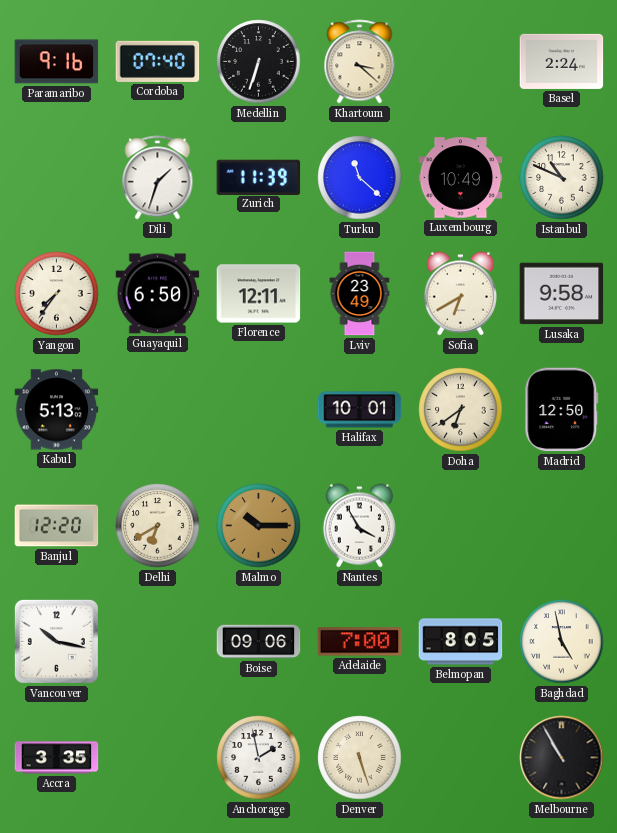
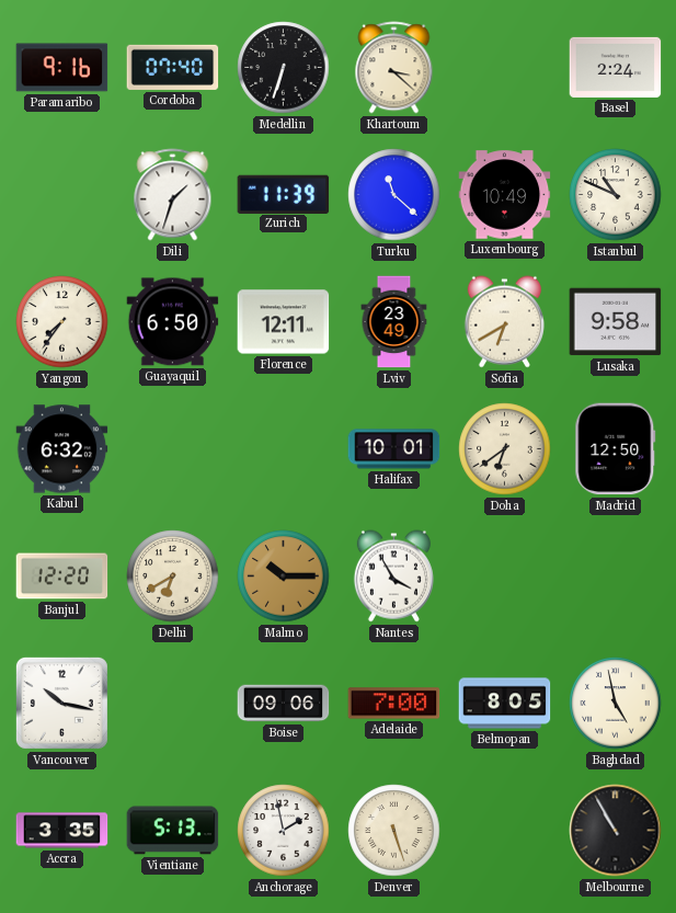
Kabul: 5:13 -> 6:32
Vientiane: none -> 5:13
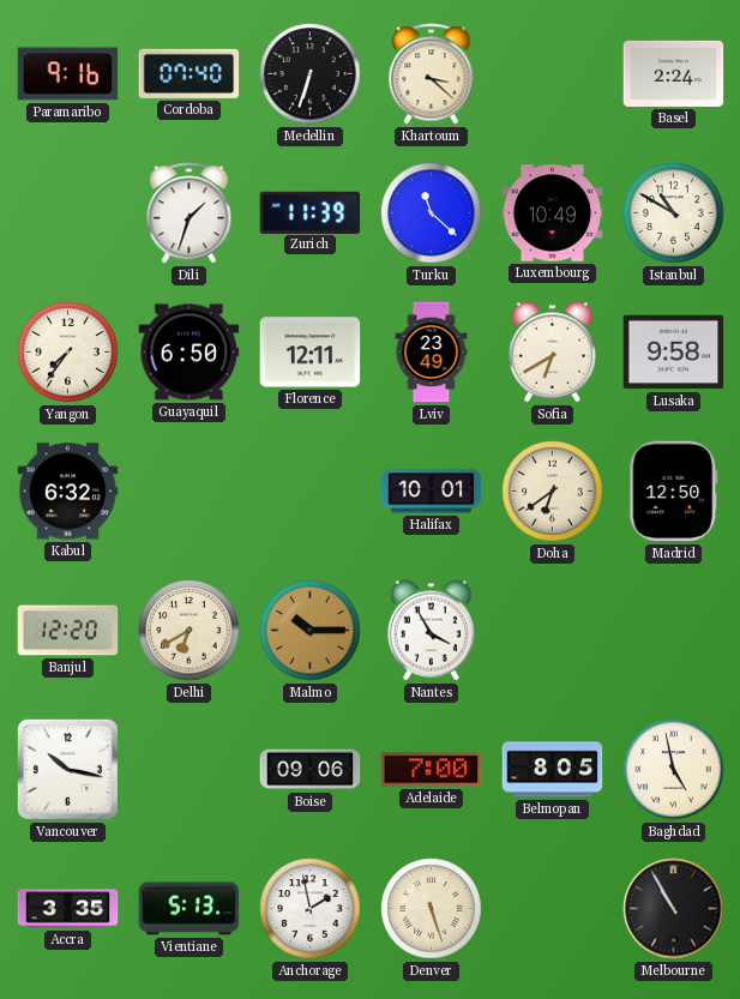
Istanbul: 10:49 -> 10:50
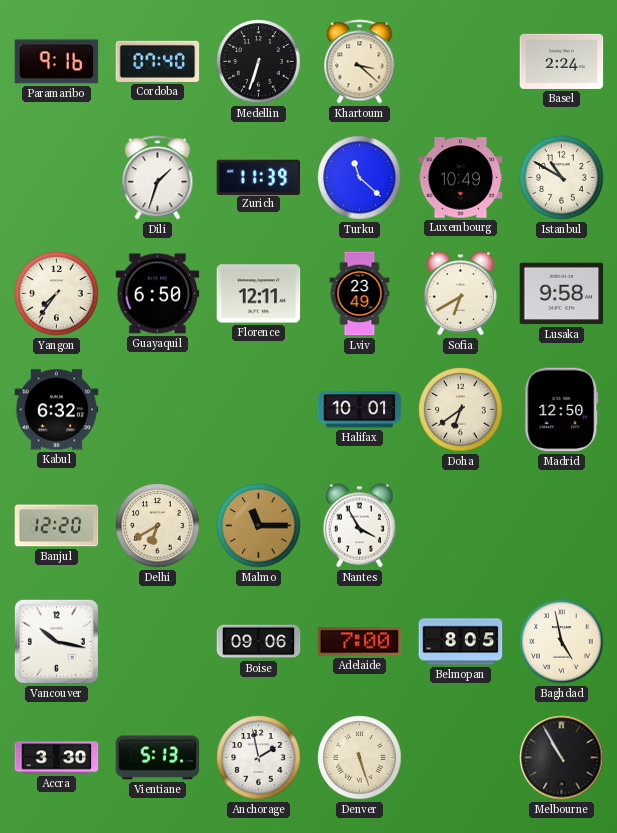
Malmo: 10:15 -> 11:15
Accra: 3:35 -> 3:30
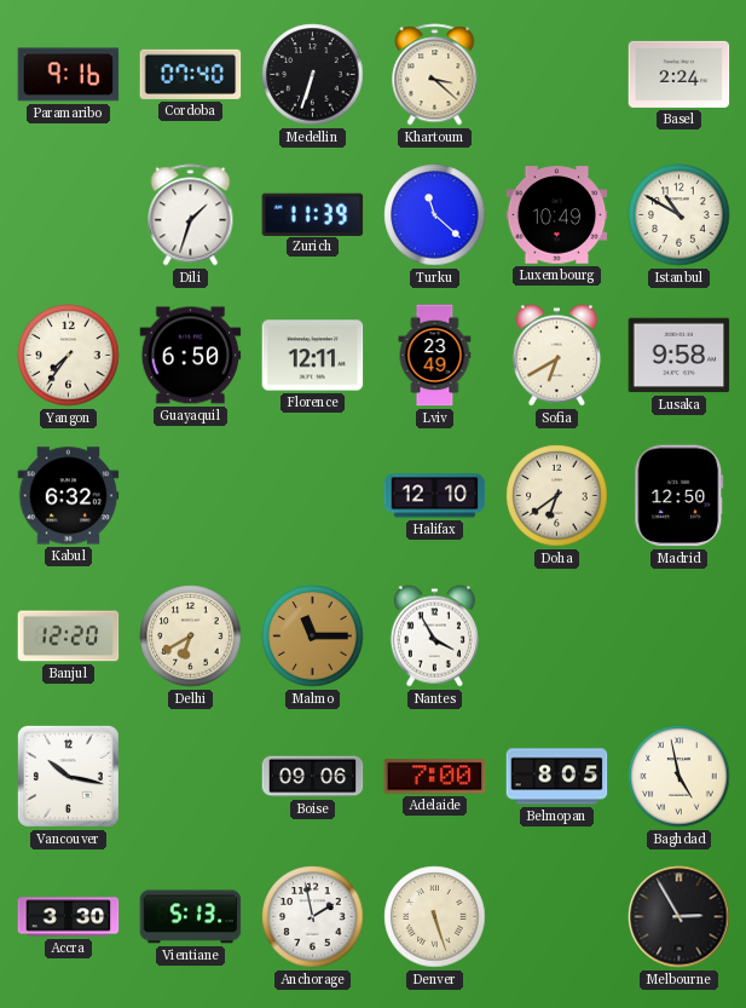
Halifax: 10:01 -> 12:10
Melbourne: 10:55 -> 2:55
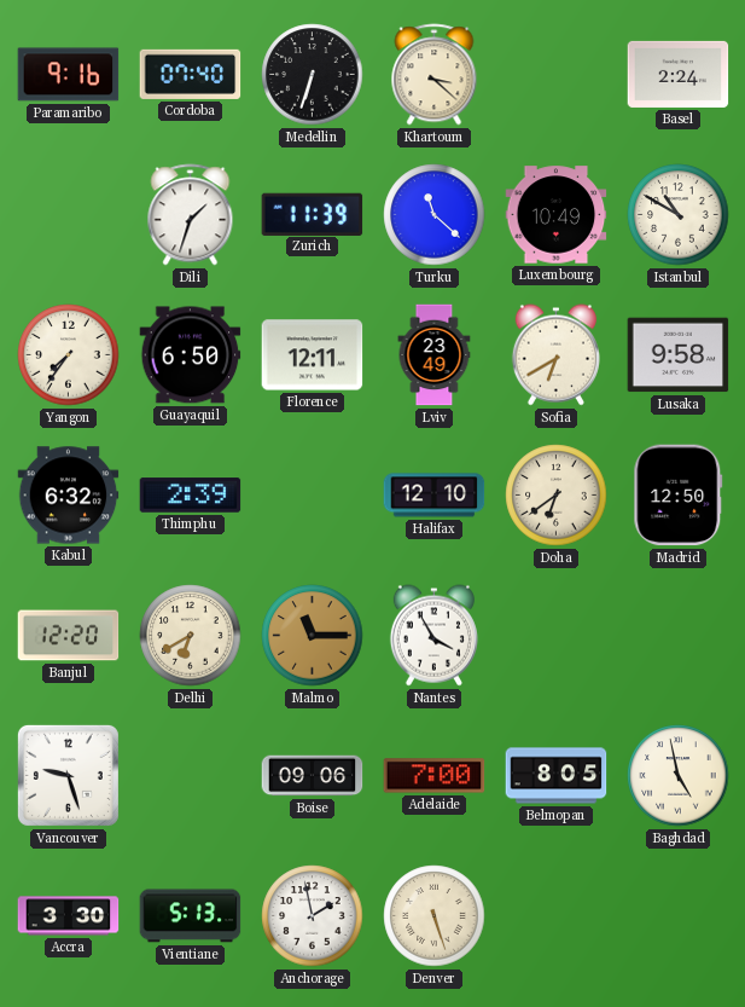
Thimphu: none -> 2:39
Vancouver: 10:17 -> 9:27
Melbourne: 2:55 -> none
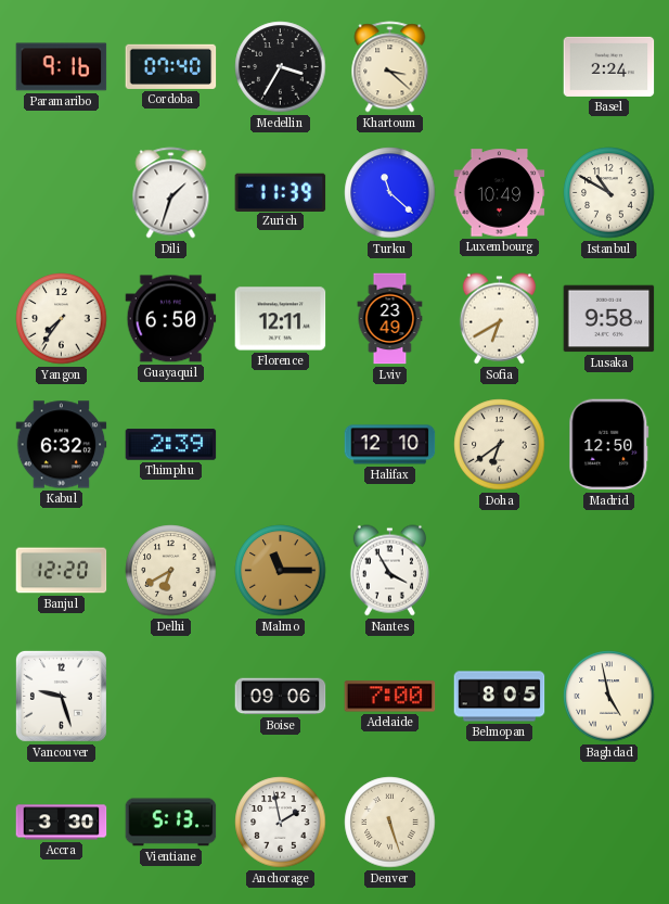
Medellin: 6:33 -> 3:35
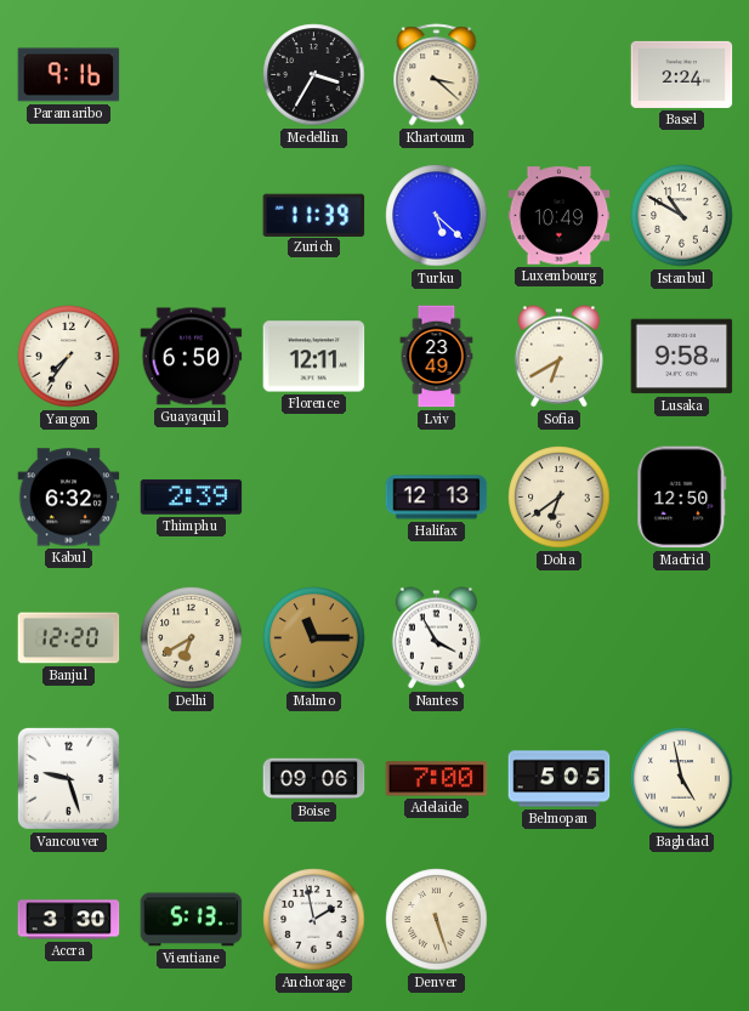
Cordoba: 07:40 -> none
Dili: 1:33 -> none
Turku: 11:22 -> 5:22
Halifax: 12:10 -> 12:13
Belmopan: 8:05 -> 5:05
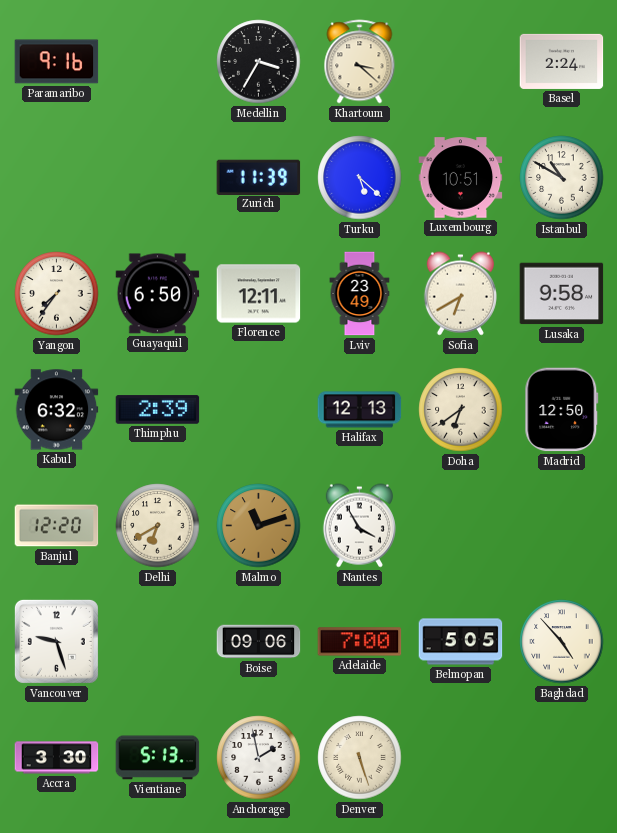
Luxembourg: 10:49 -> 10:51
Malmo: 11:15 -> 11:12
Baghdad: 4:58 -> 4:53
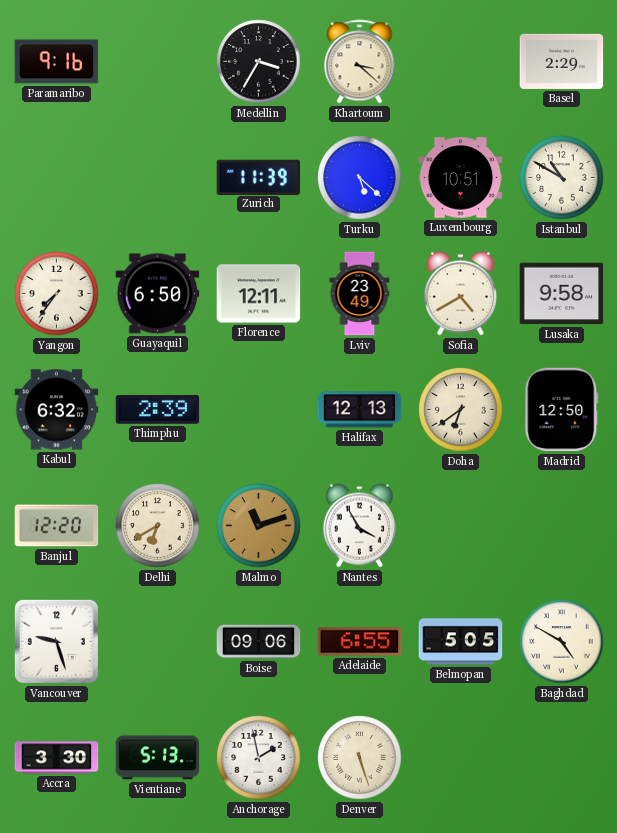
Basel: 2:24 -> 2:29
Sofia: 6:40 -> 4:40
Adelaide: 7:00 -> 6:55
Baghdad: 4:53 -> 4:50
